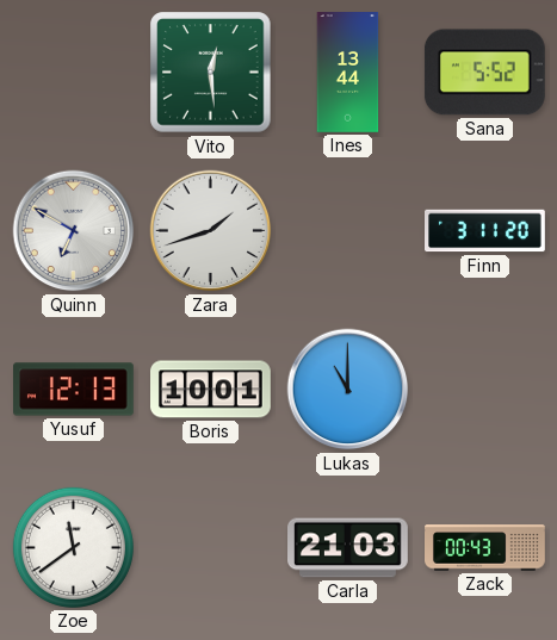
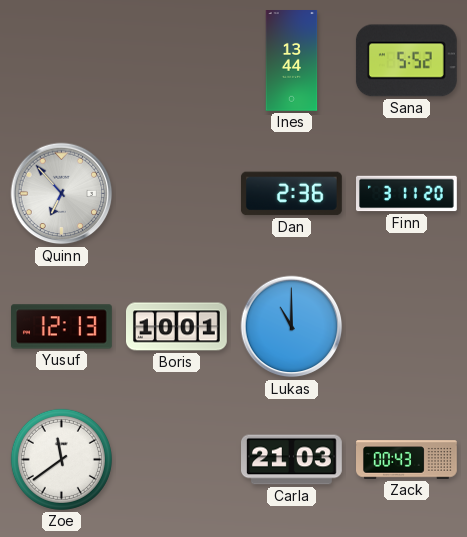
Vito: 12:29 -> none
Quinn: 6:50 -> 6:53
Zara: 1:42 -> none
Dan: none -> 2:36
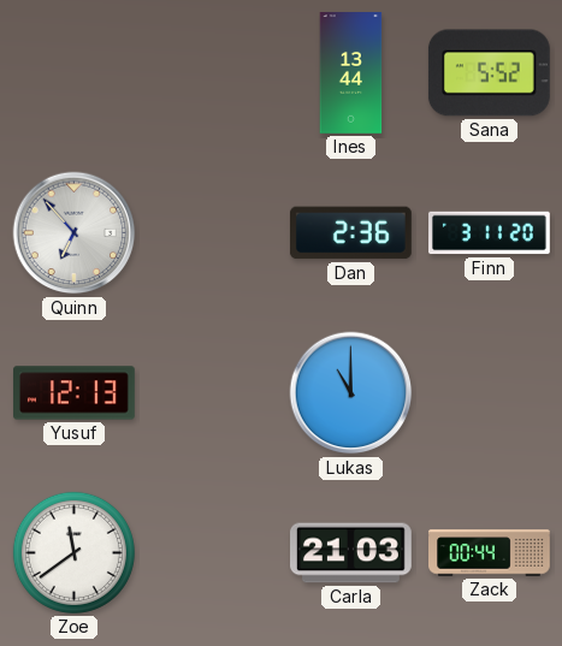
Boris: 10:01 -> none
Zack: 00:43 -> 00:44
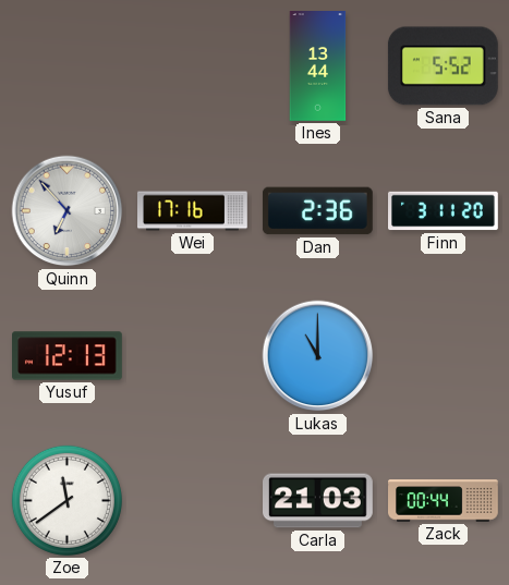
Wei: none -> 17:16
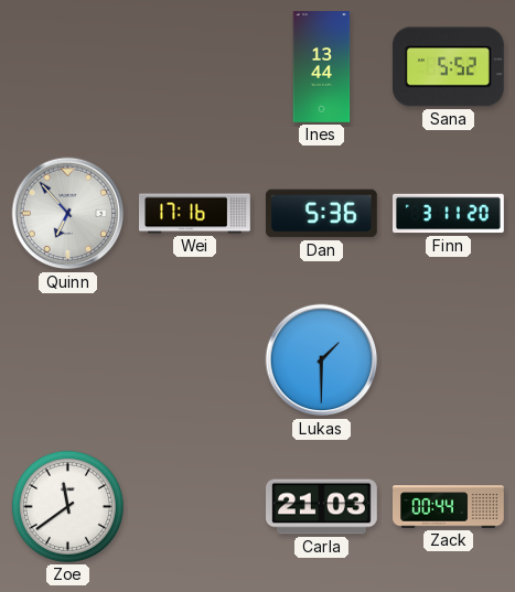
Dan: 2:36 -> 5:36
Yusuf: 12:13 -> none
Lukas: 11:00 -> 1:30
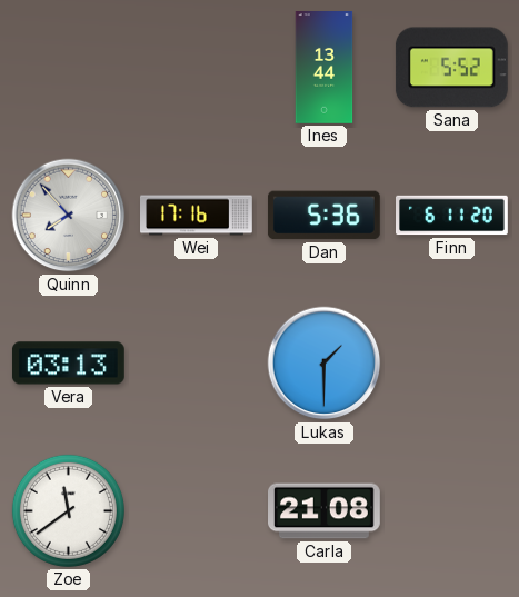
Quinn: 6:53 -> 7:53
Finn: 3:11 -> 6:11
Vera: none -> 03:13
Carla: 21:03 -> 21:08
Zack: 00:44 -> none
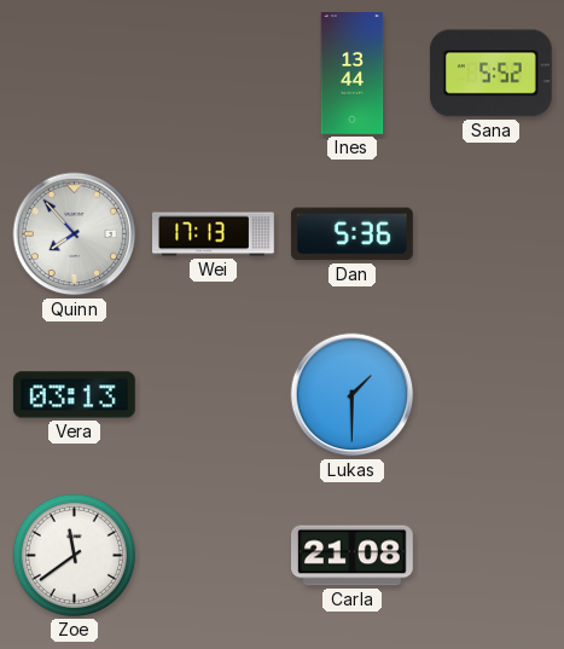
Wei: 17:16 -> 17:13
Finn: 6:11 -> none
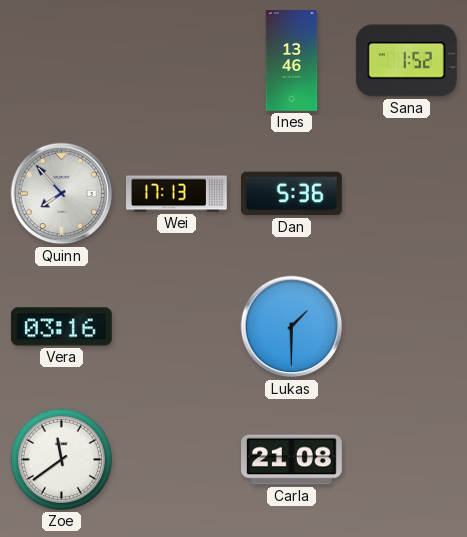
Ines: 13:44 -> 13:46
Sana: 5:52 -> 1:52
Vera: 03:13 -> 03:16
